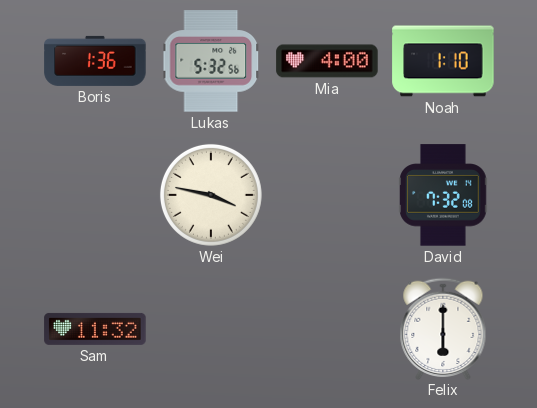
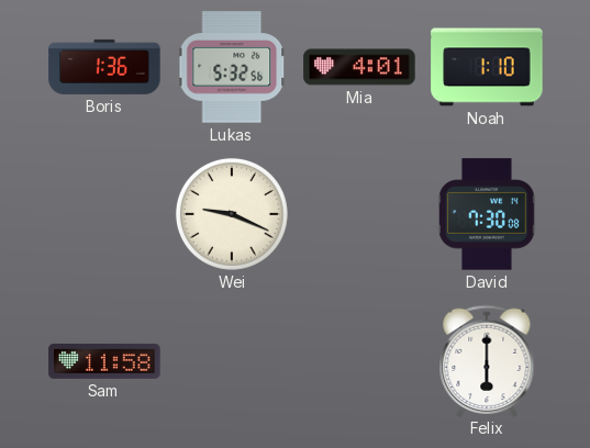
Mia: 4:00 -> 4:01
Wei: 3:47 -> 9:19
David: 7:32 -> 7:30
Sam: 11:32 -> 11:58
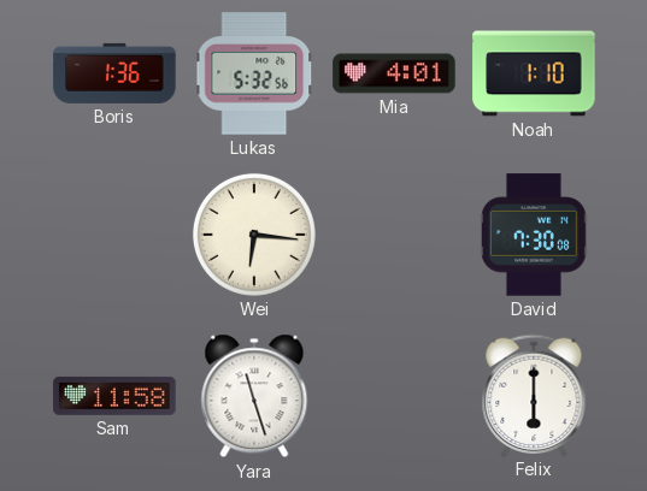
Wei: 9:19 -> 6:16
Yara: none -> 11:27
